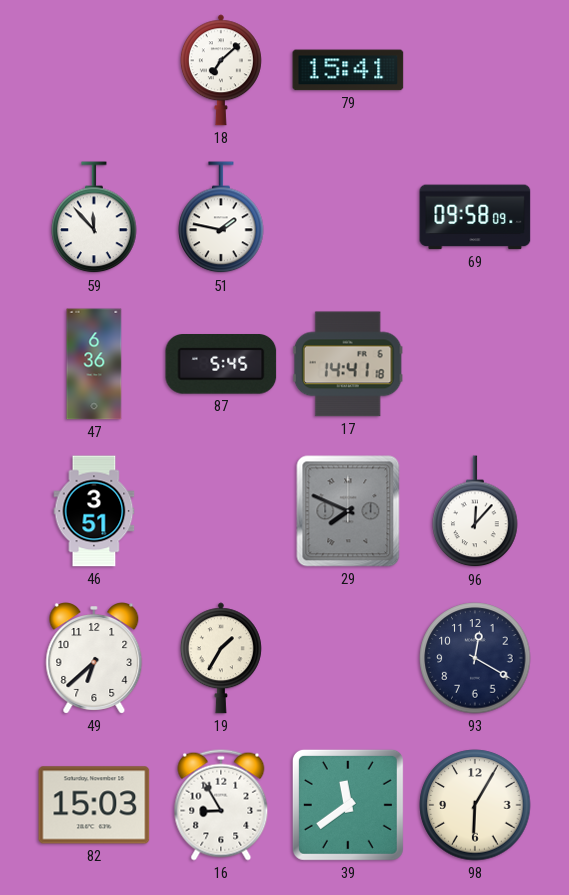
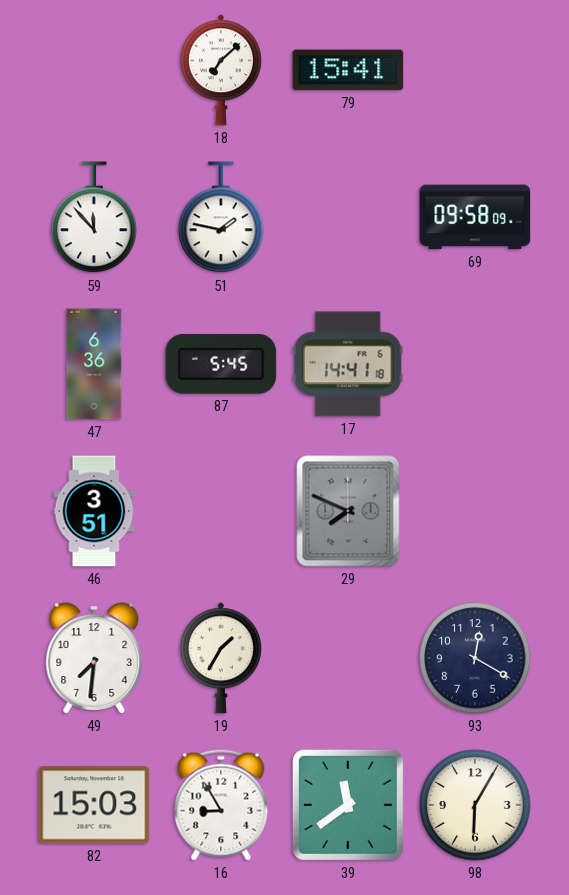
96: 12:07 -> none
49: 6:38 -> 7:31
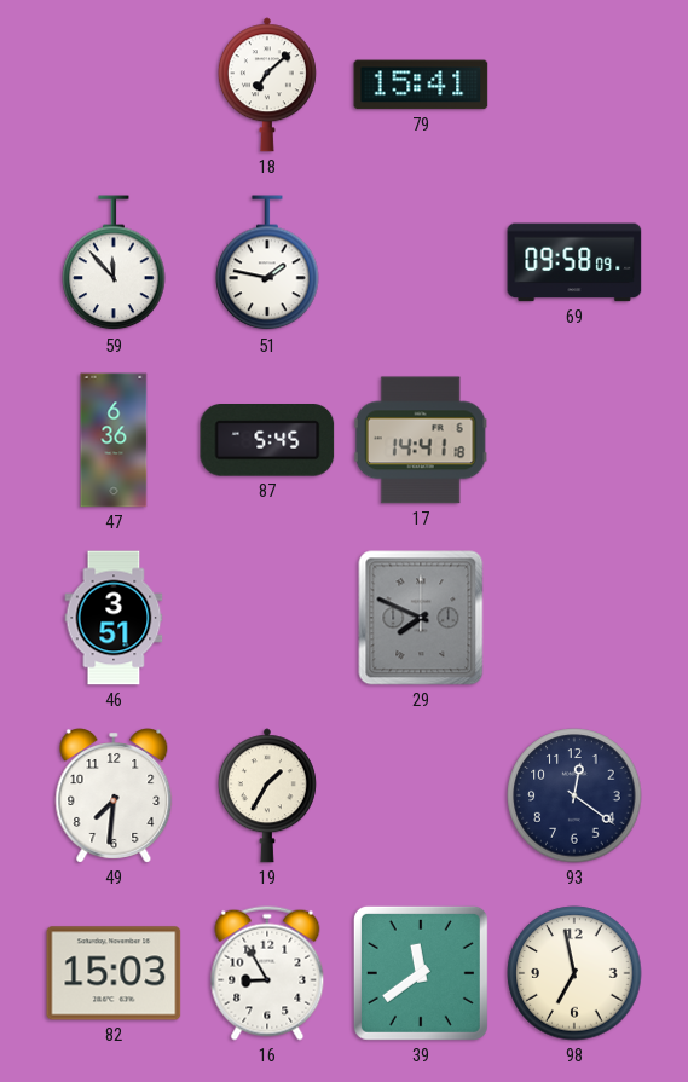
93: 12:20 -> 12:21
98: 6:05 -> 6:58
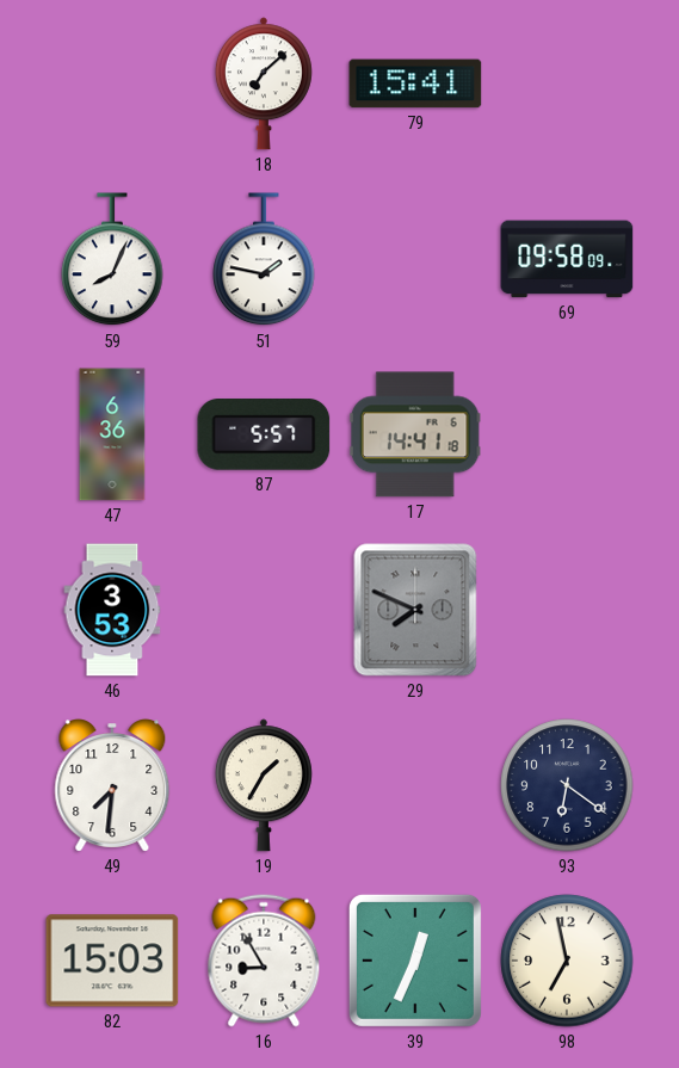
59: 11:53 -> 8:04
87: 5:45 -> 5:57
46: 3:51 -> 3:53
93: 12:21 -> 6:21
39: 11:39 -> 12:34
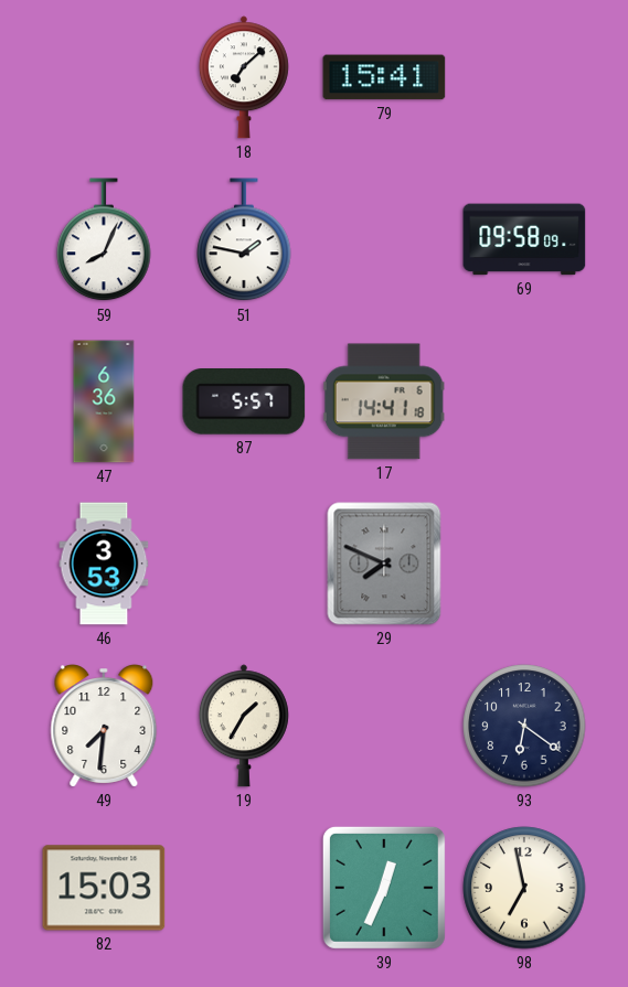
16: 8:55 -> none
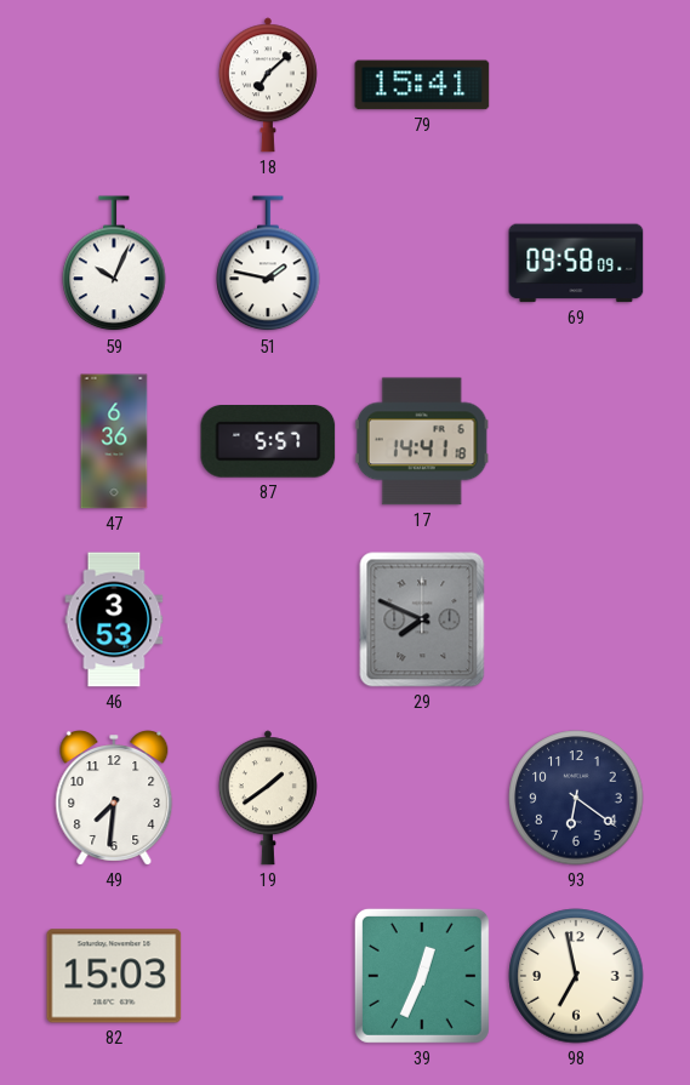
59: 8:04 -> 10:04
19: 1:35 -> 1:39
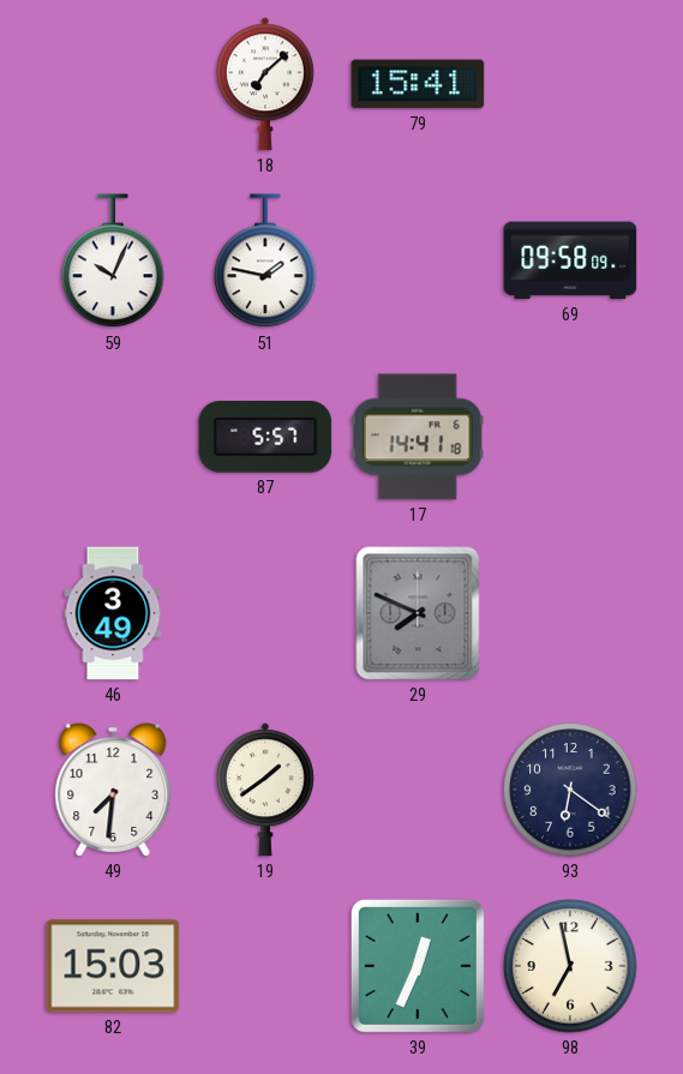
47: 6:36 -> none
46: 3:53 -> 3:49
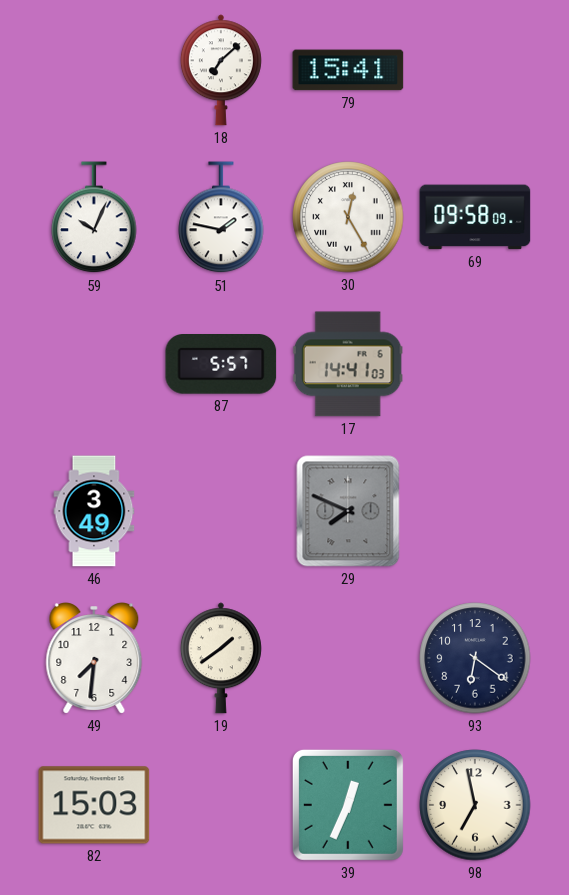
30: none -> 12:25
17: 14:41:18 -> 14:41:03
